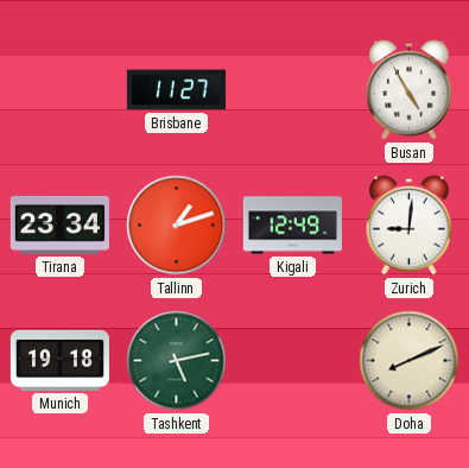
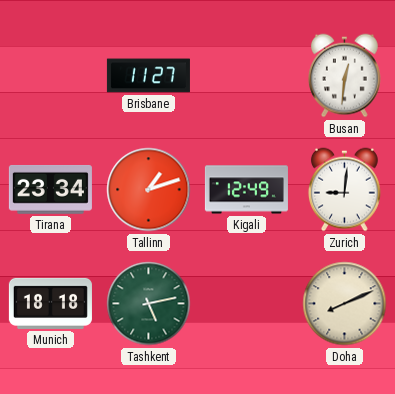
Busan: 4:55 -> 12:31
Munich: 19:18 -> 18:18
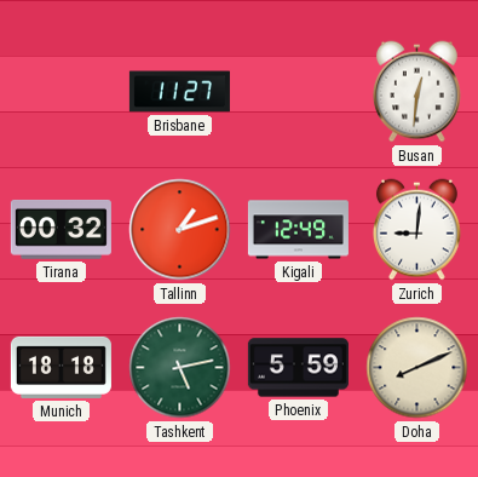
Tirana: 23:34 -> 00:32
Phoenix: none -> 5:59
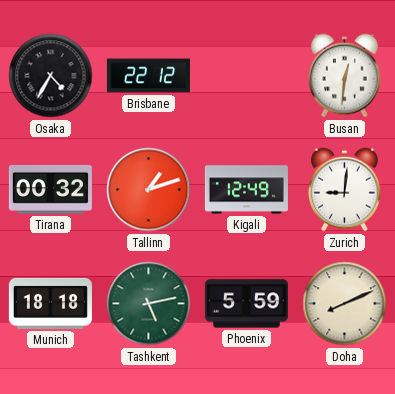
Osaka: none -> 4:35
Brisbane: 11:27 -> 22:12
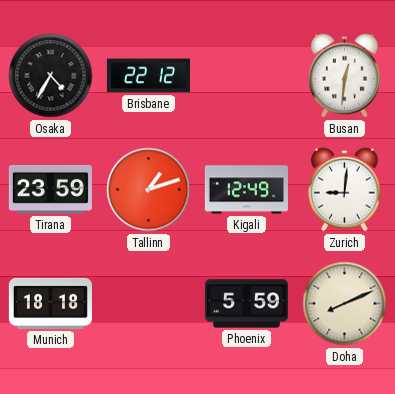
Tirana: 00:32 -> 23:59
Tashkent: 5:13 -> none
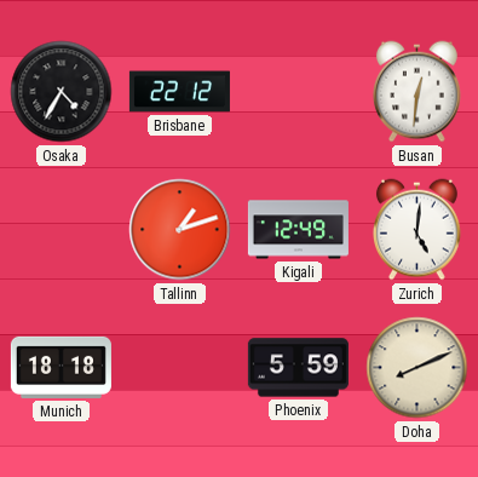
Tirana: 23:59 -> none
Zurich: 9:01 -> 5:01
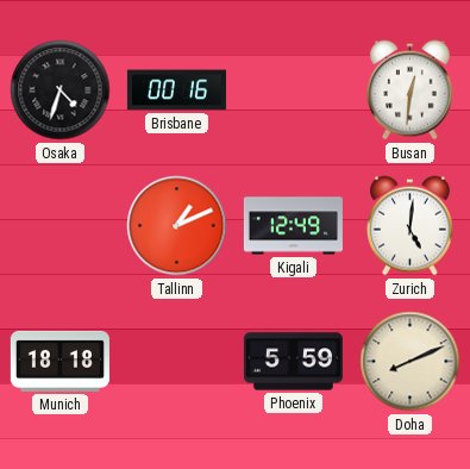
Osaka: 4:35 -> 4:33
Brisbane: 22:12 -> 00:16
Tallinn: 1:12 -> 1:11
